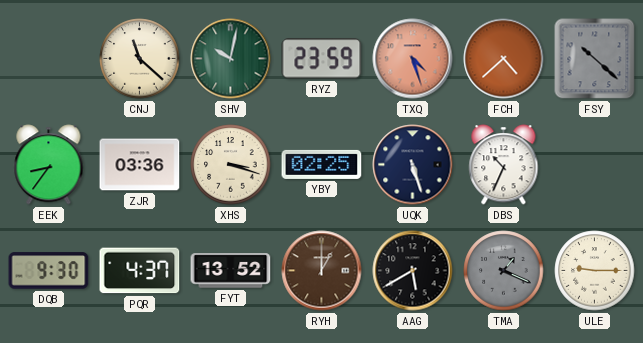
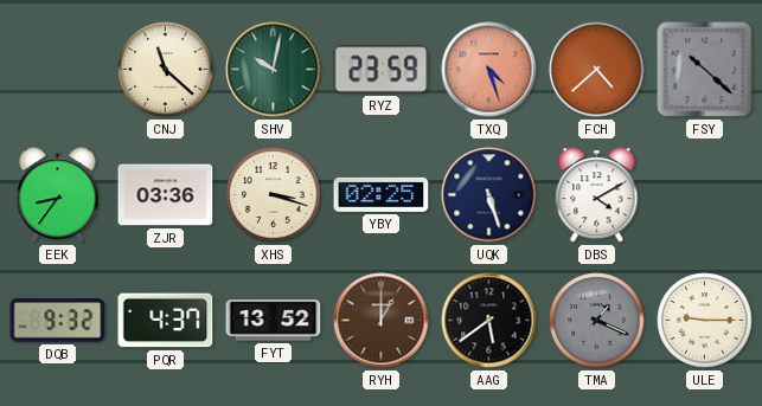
DBS: 10:34 -> 4:10
DQB: 9:30 -> 9:32
AAG: 5:40 -> 5:39
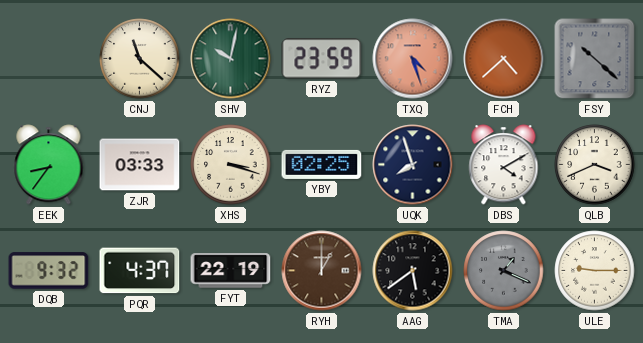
ZJR: 03:36 -> 03:33
UQK: 5:27 -> 7:57
QLB: none -> 3:41
FYT: 13:52 -> 22:19
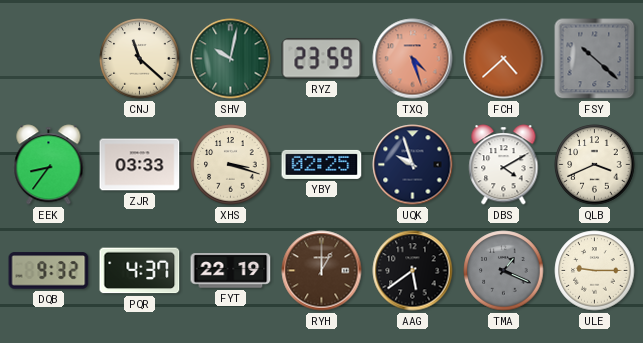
UQK: 7:57 -> 9:57
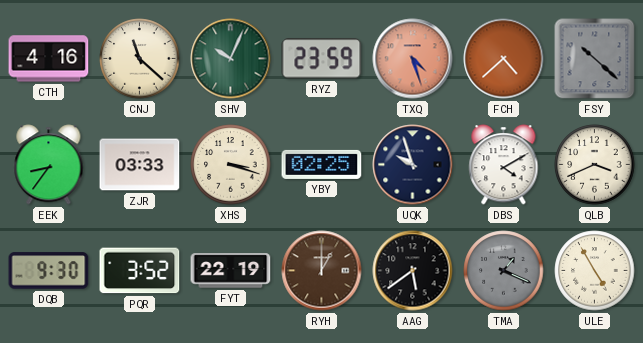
CTH: none -> 4:16
SHV: 10:02 -> 10:04
DQB: 9:32 -> 9:30
PQR: 4:37 -> 3:52
ULE: 9:15 -> 4:55
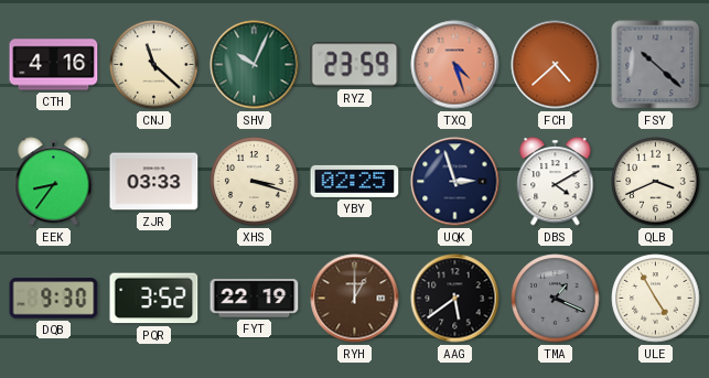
UQK: 9:57 -> 2:57
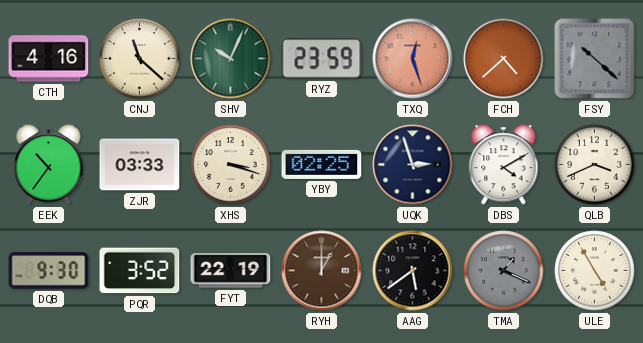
TXQ: 4:27 -> 12:27
EEK: 8:36 -> 10:36
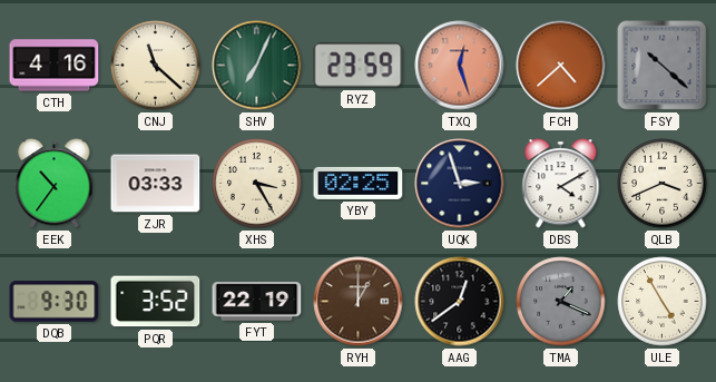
SHV: 10:04 -> 7:04
XHS: 3:18 -> 3:25
AAG: 5:39 -> 12:39
